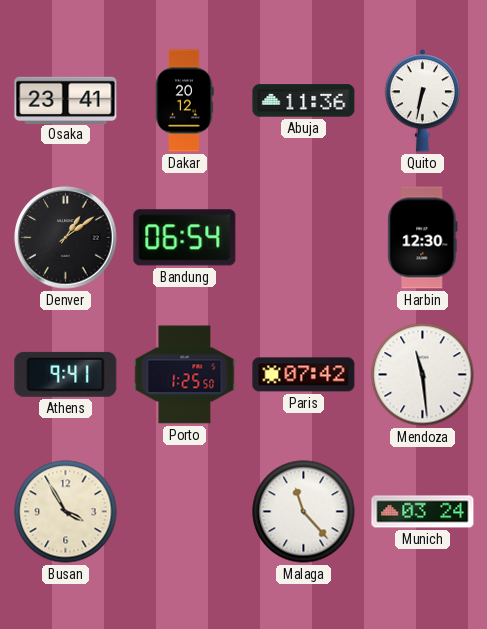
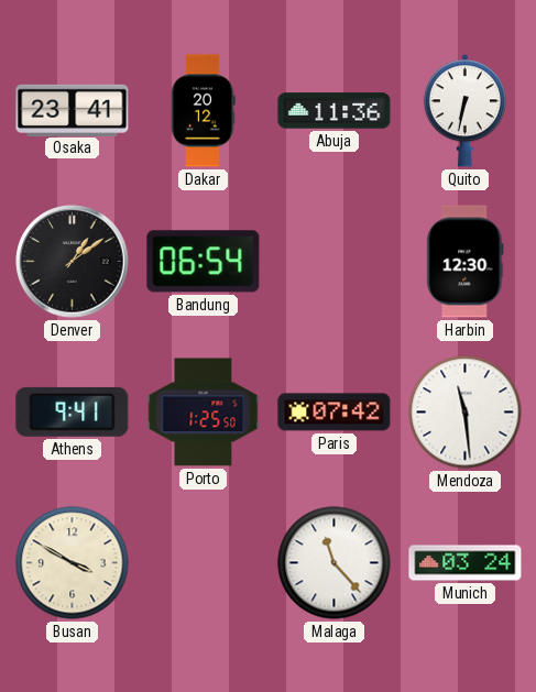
Busan: 3:55 -> 3:50
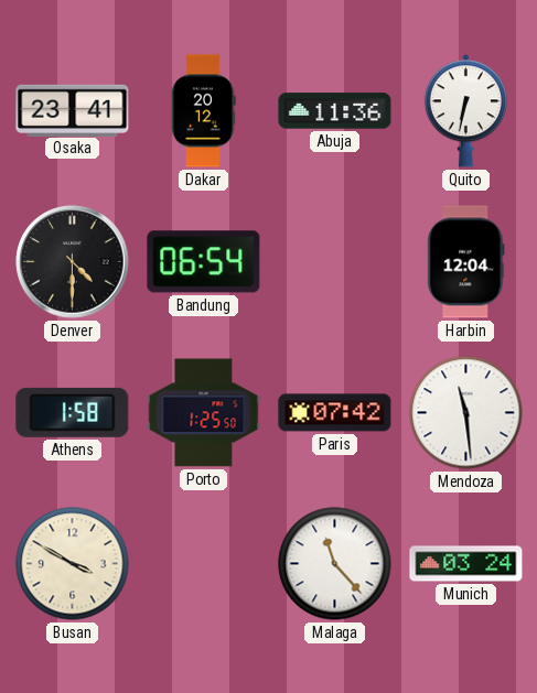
Denver: 1:09 -> 4:30
Harbin: 12:30 -> 12:04
Athens: 9:41 -> 1:58
